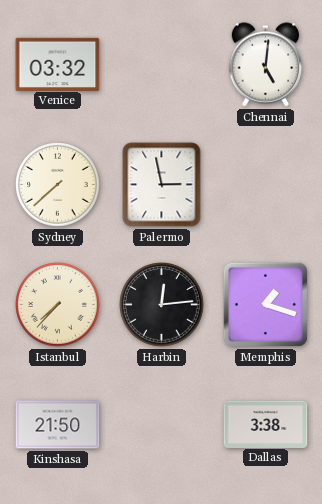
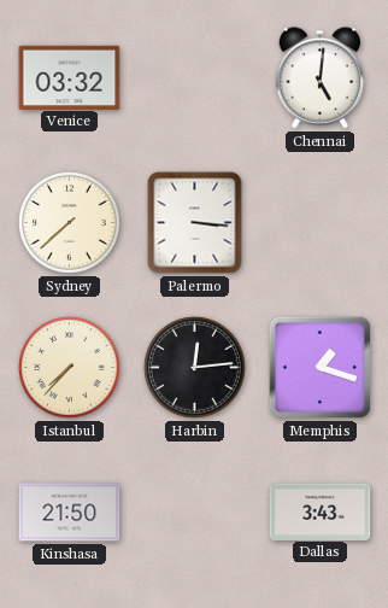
Palermo: 2:58 -> 3:16
Dallas: 3:38 -> 3:43
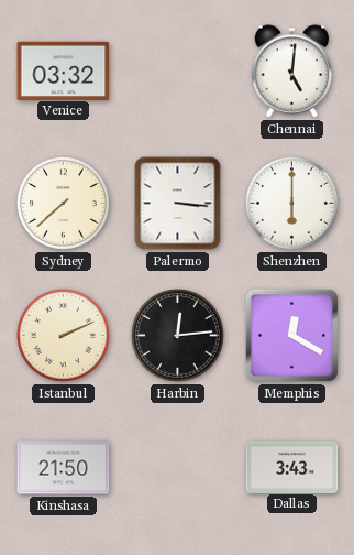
Shenzhen: none -> 6:00
Istanbul: 7:37 -> 2:11
Memphis: 1:18 -> 12:20
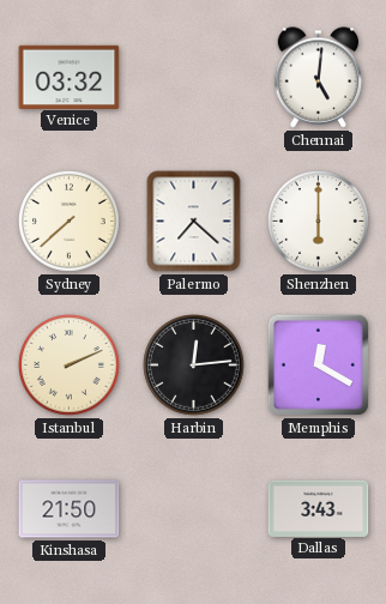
Palermo: 3:16 -> 7:22
